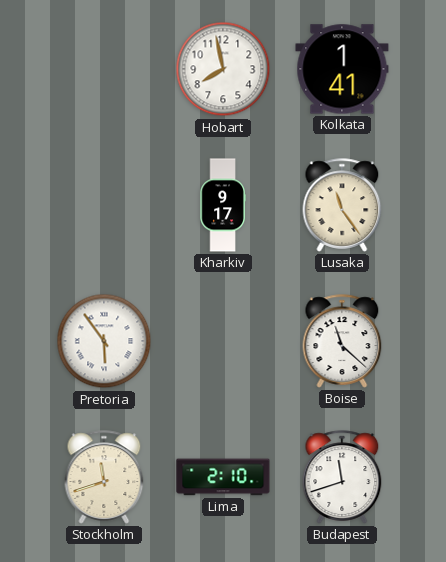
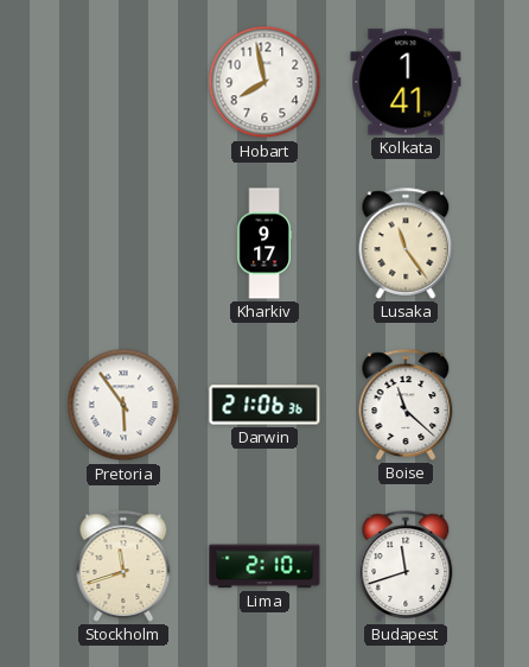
Darwin: none -> 21:06
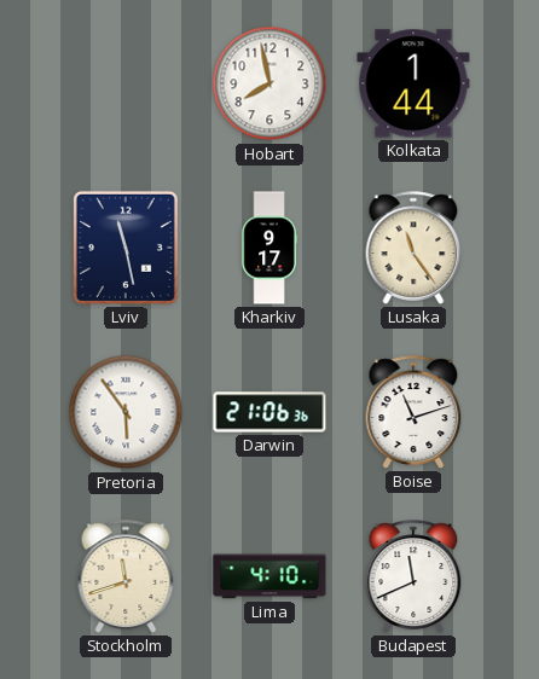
Kolkata: 1:41 -> 1:44
Lviv: none -> 11:28
Boise: 11:22 -> 11:12
Lima: 2:10 -> 4:10
Budapest: 11:42 -> 11:41
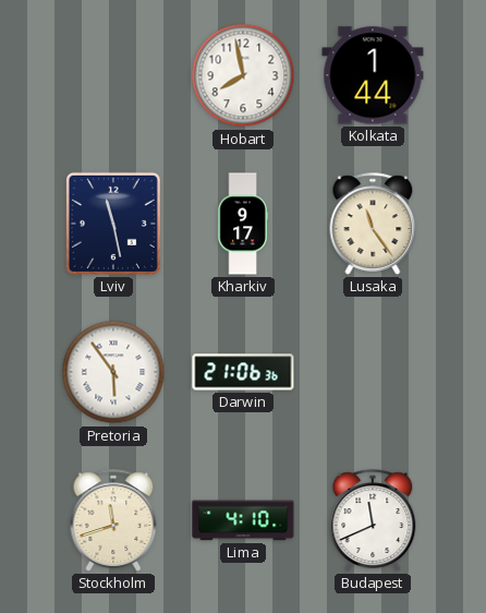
Boise: 11:12 -> none
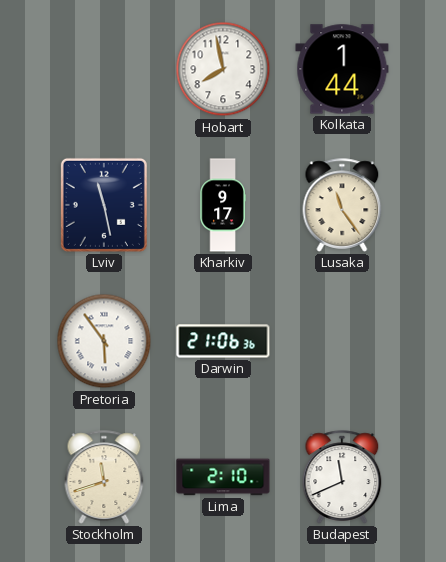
Lima: 4:10 -> 2:10
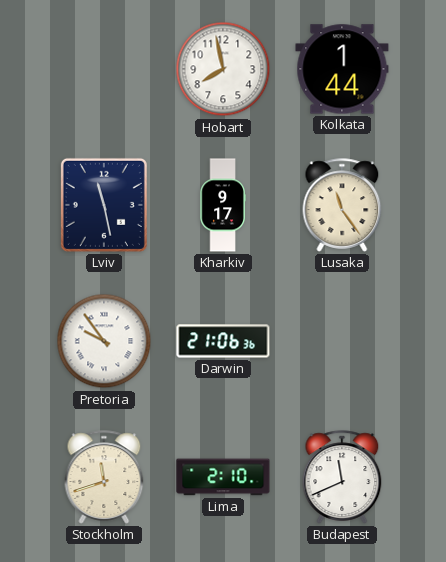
Pretoria: 5:54 -> 9:54
